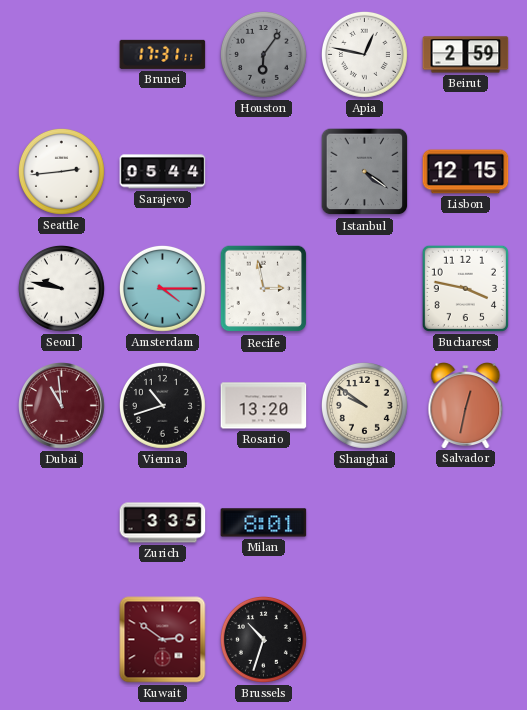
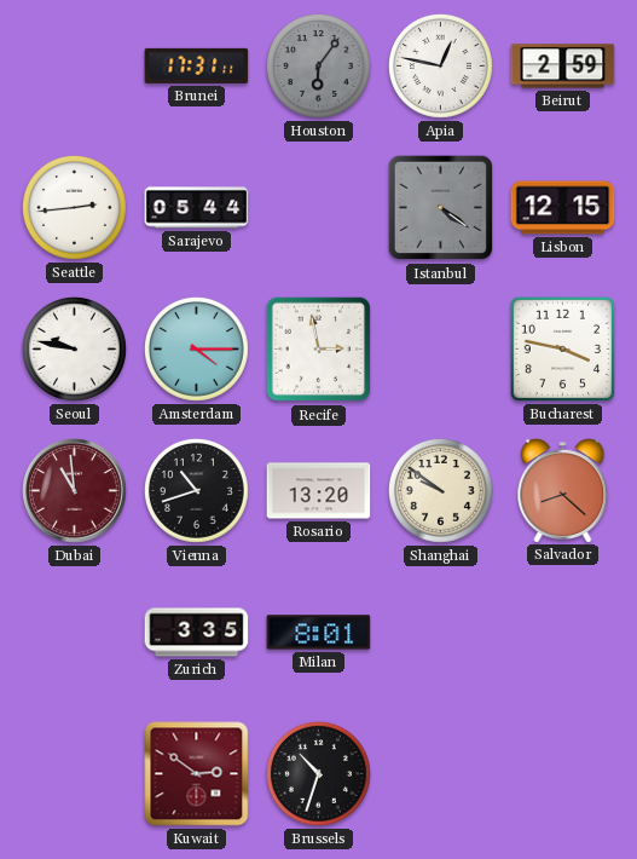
Salvador: 12:32 -> 8:22
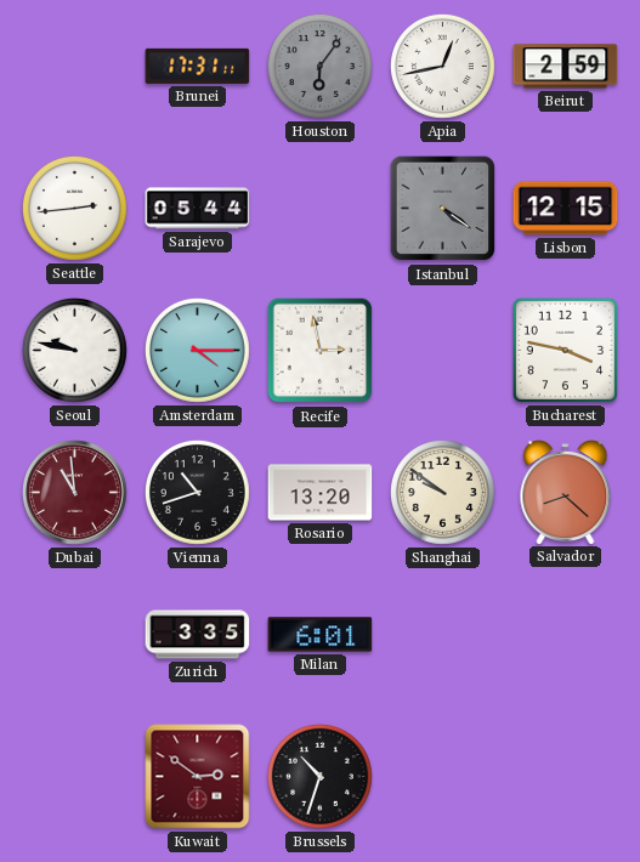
Apia: 12:47 -> 12:43
Milan: 8:01 -> 6:01
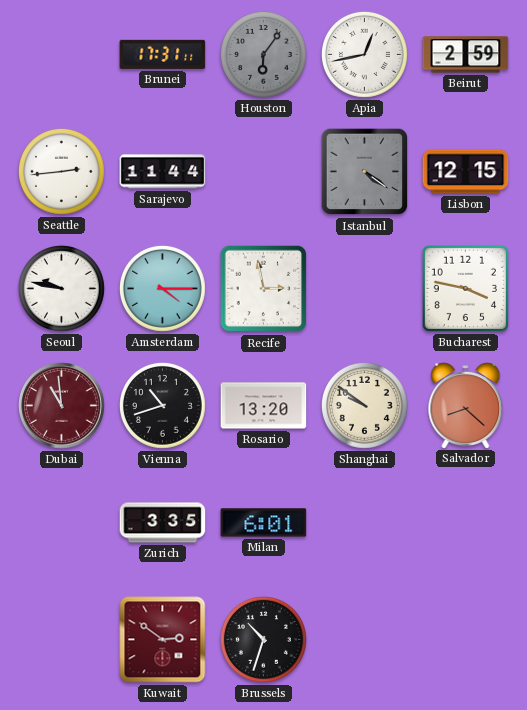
Sarajevo: 05:44 -> 11:44
